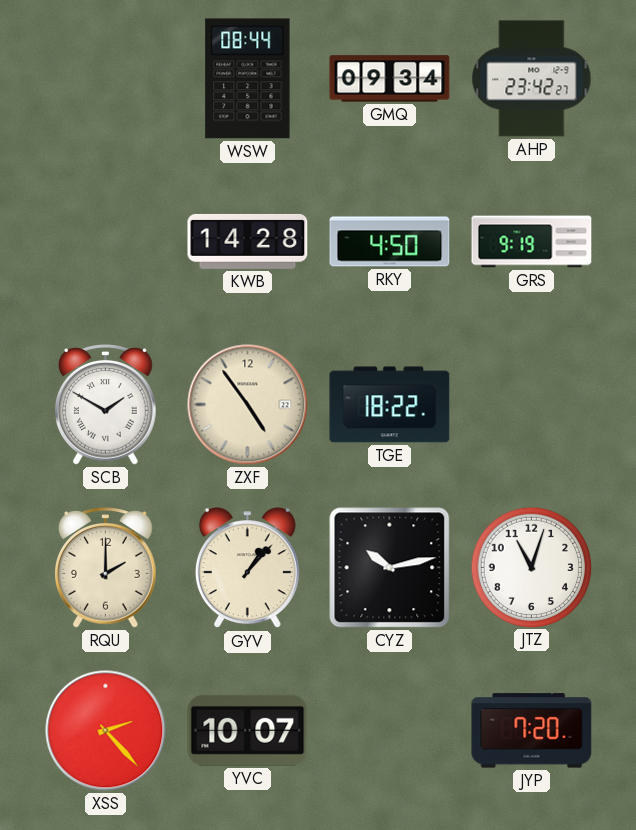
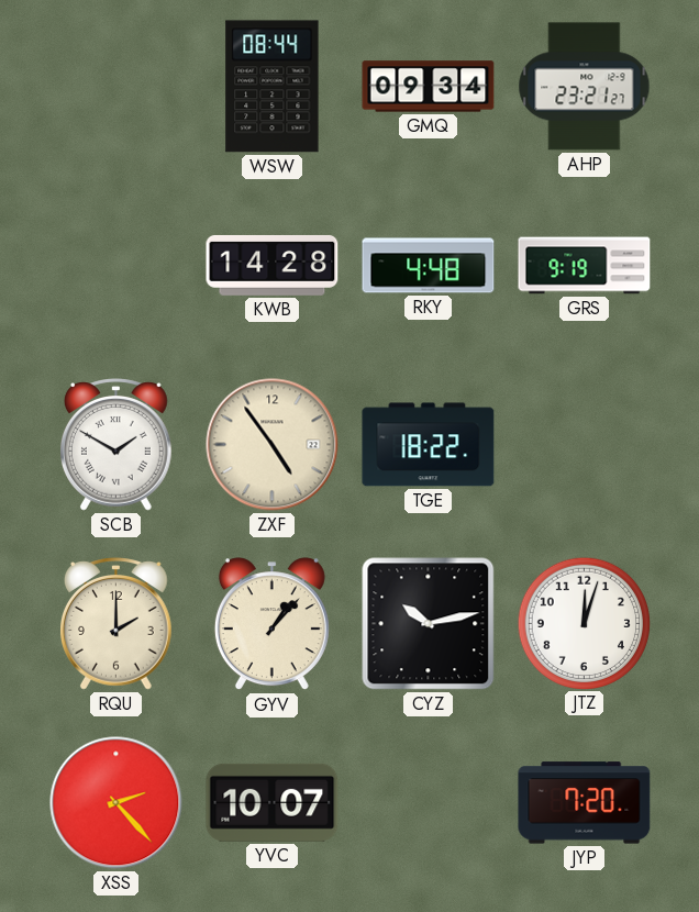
AHP: 23:42 -> 23:21
RKY: 4:50 -> 4:48
JTZ: 11:03 -> 12:03
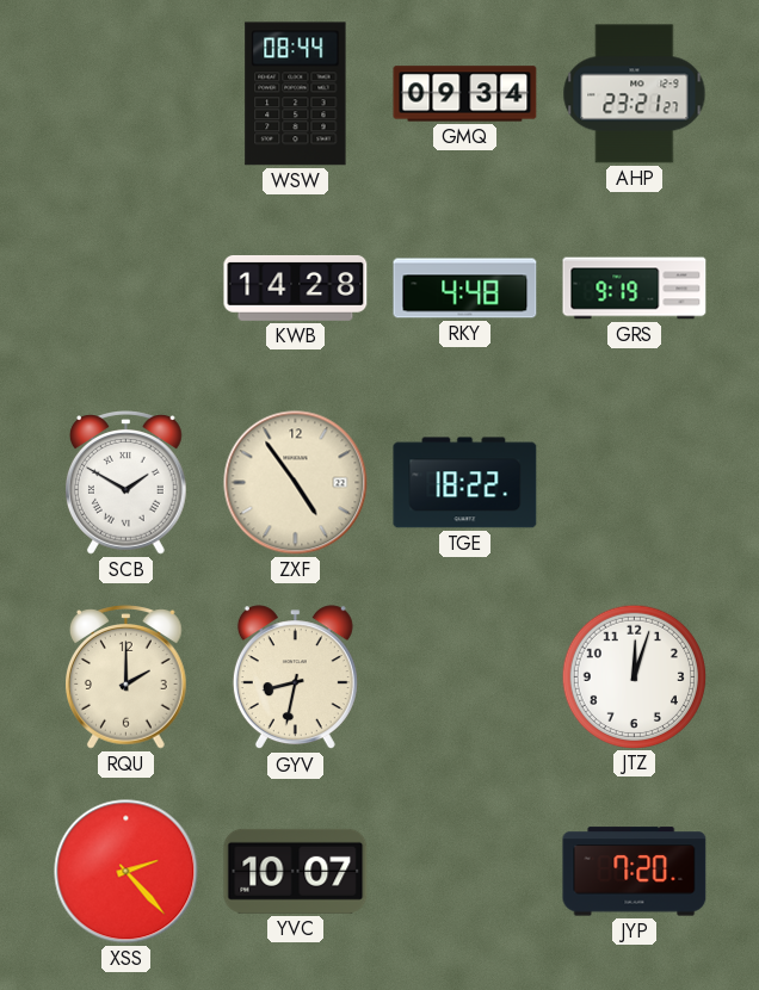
GYV: 1:07 -> 8:32
CYZ: 10:13 -> none
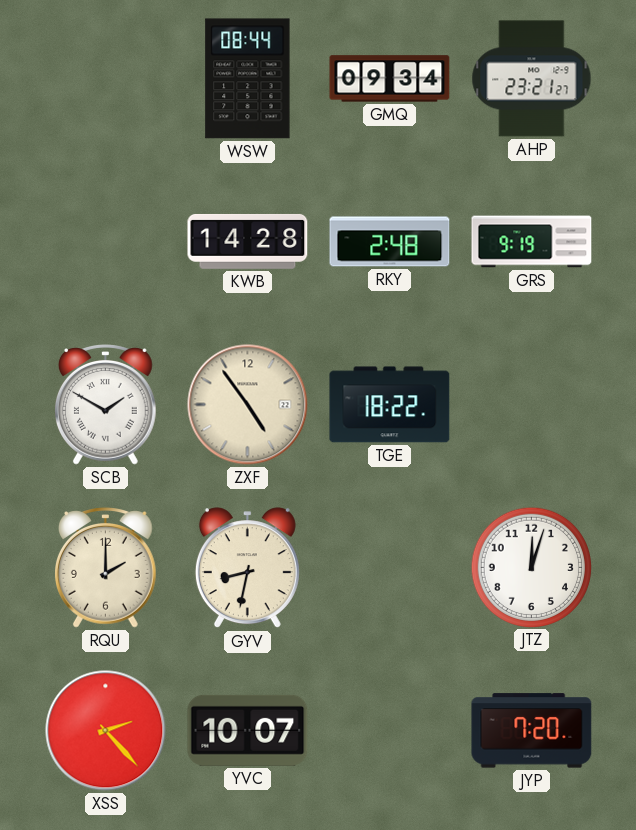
RKY: 4:48 -> 2:48
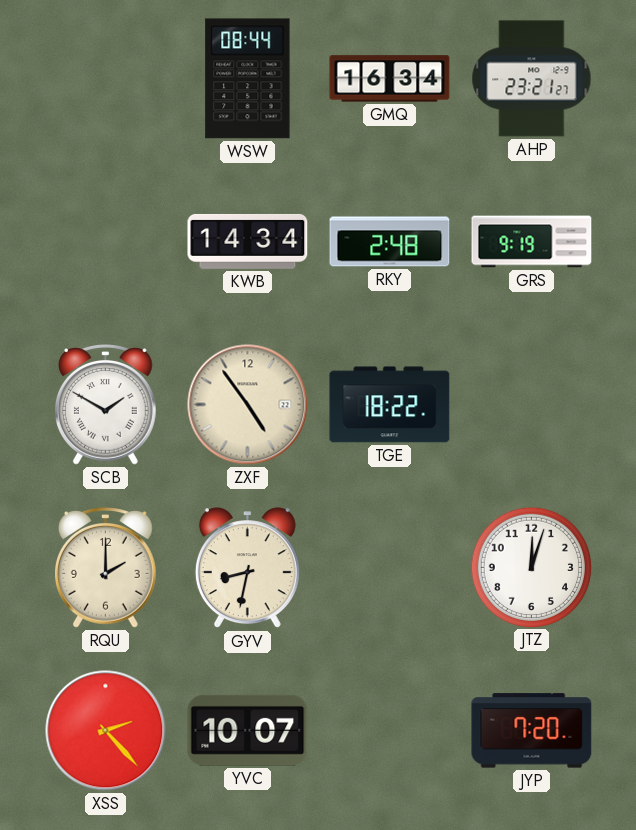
GMQ: 09:34 -> 16:34
KWB: 14:28 -> 14:34
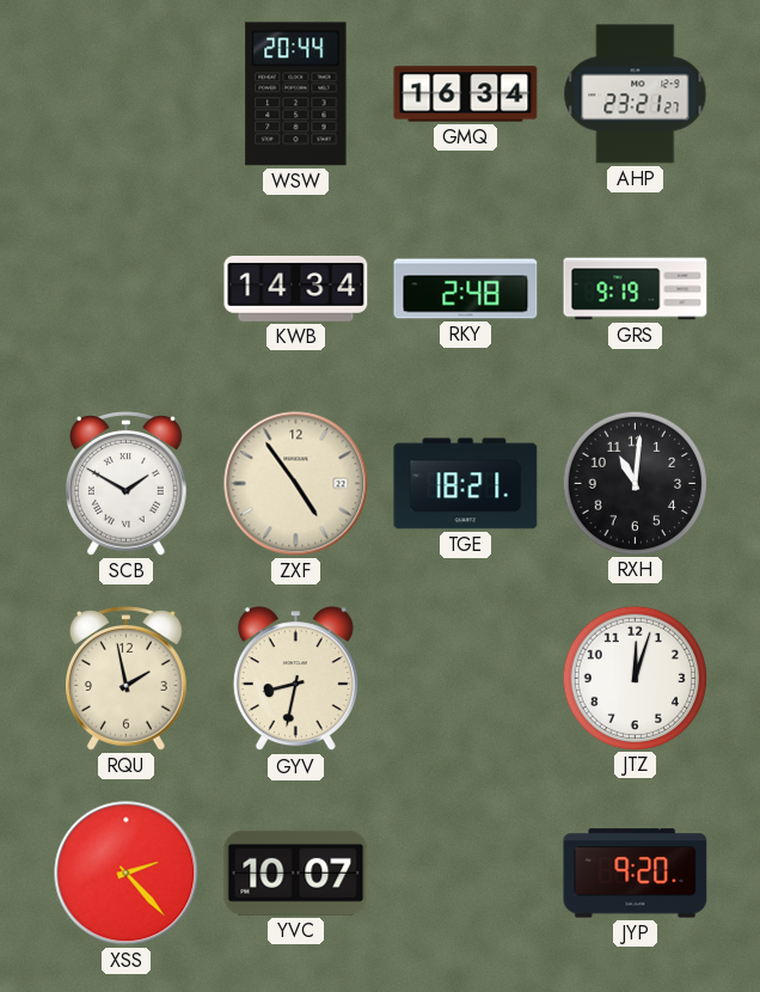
WSW: 08:44 -> 20:44
TGE: 18:22 -> 18:21
RXH: none -> 11:01
RQU: 2:00 -> 1:58
JYP: 7:20 -> 9:20
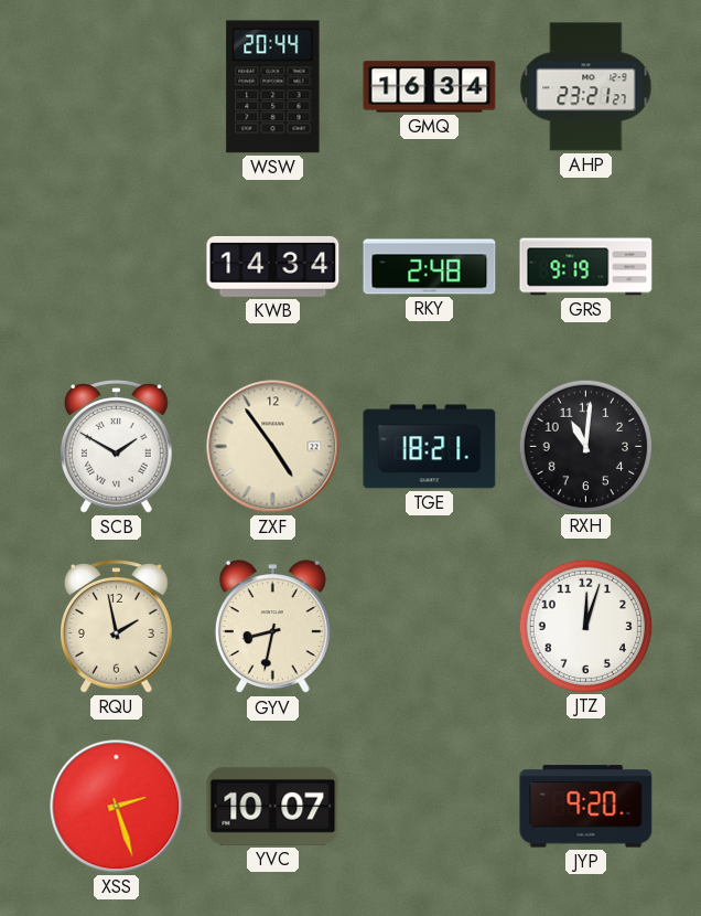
XSS: 2:23 -> 2:27
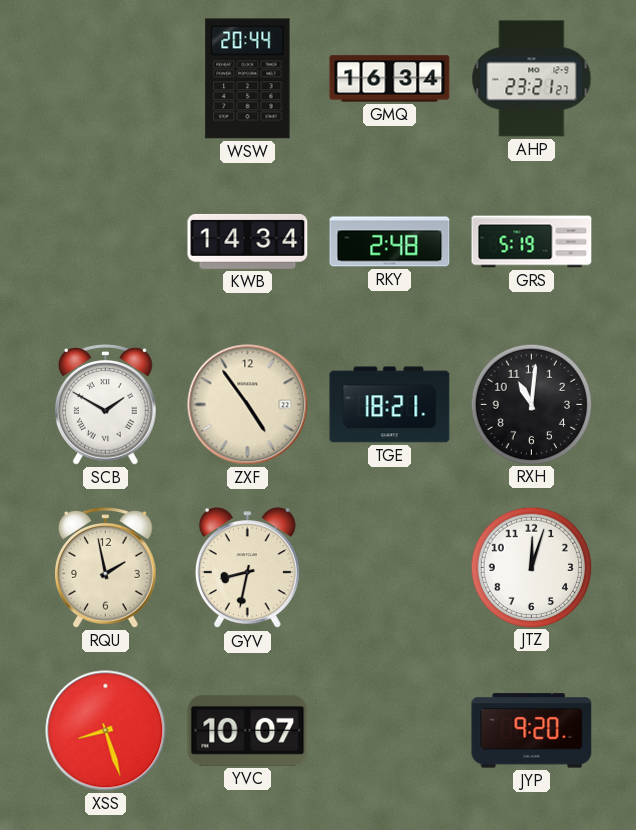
GRS: 9:19 -> 5:19
XSS: 2:27 -> 8:27
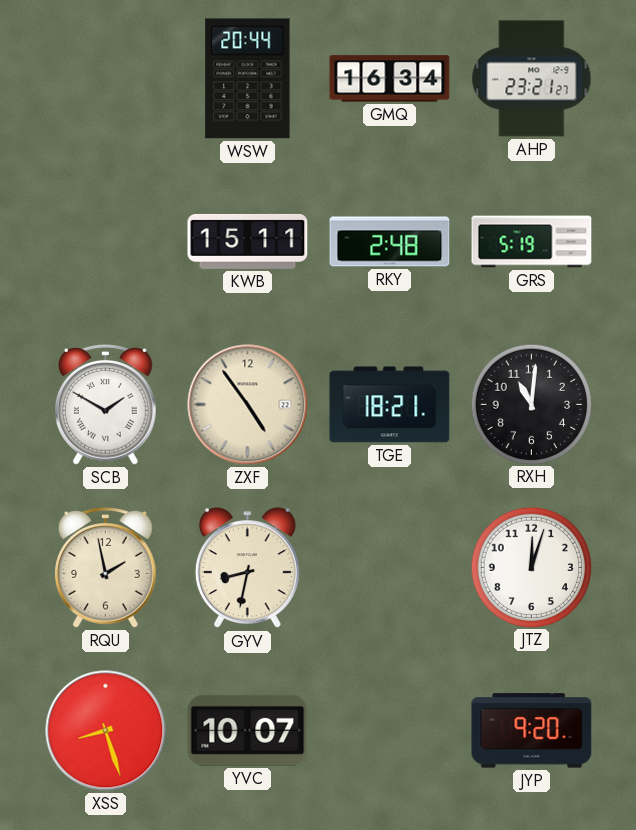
KWB: 14:34 -> 15:11
